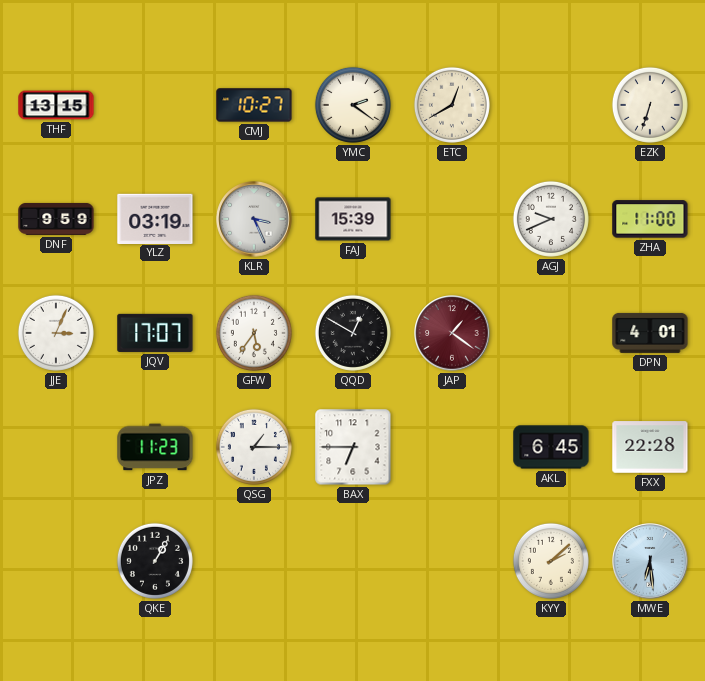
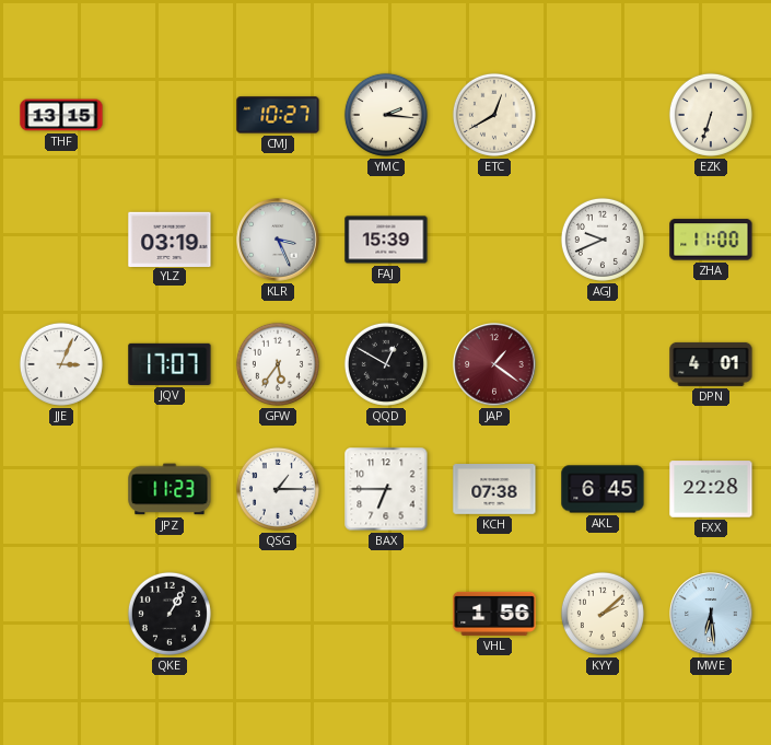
YMC: 2:21 -> 2:16
DNF: 9:59 -> none
KCH: none -> 07:38
VHL: none -> 1:56
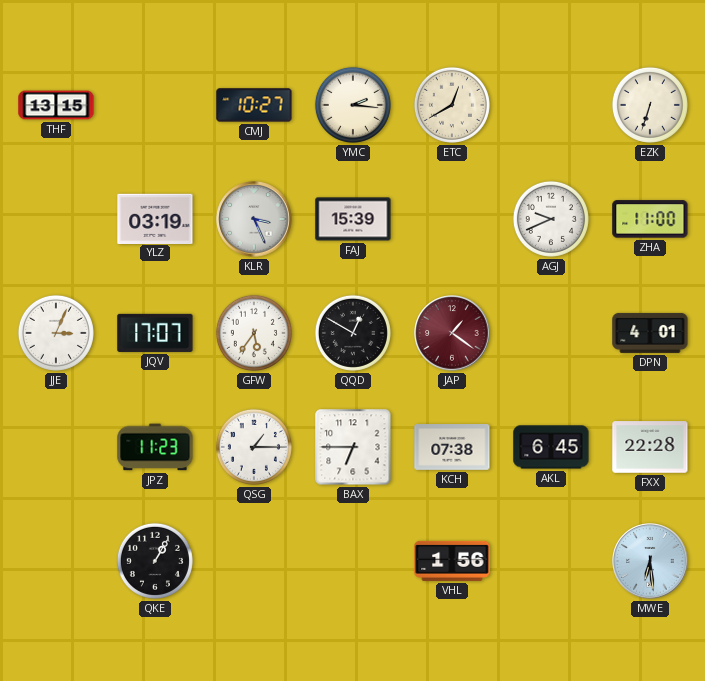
KYY: 2:08 -> none
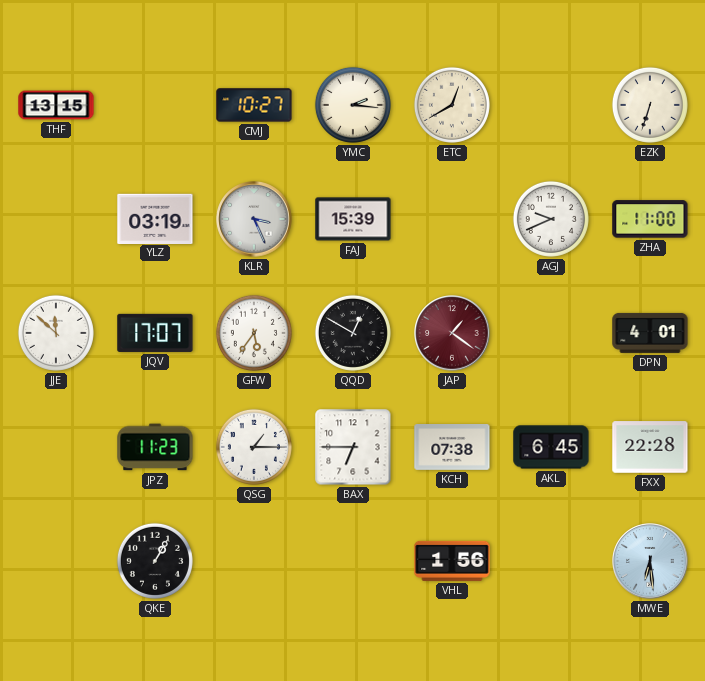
JJE: 3:04 -> 11:52
